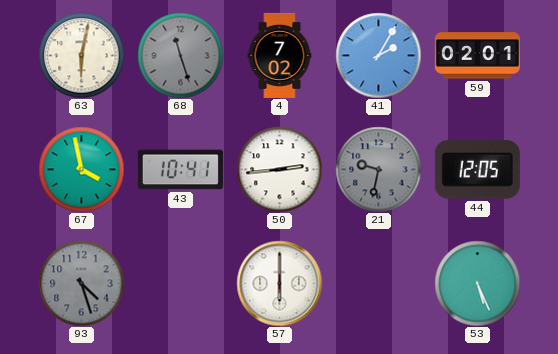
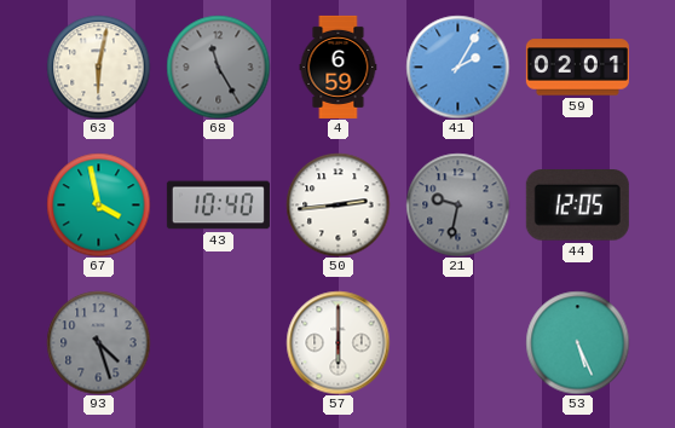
68: 11:27 -> 11:25
4: 7:02 -> 6:59
43: 10:41 -> 10:40
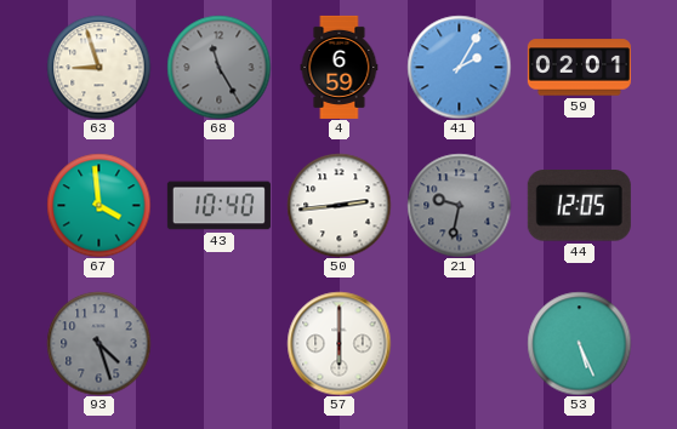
63: 6:02 -> 8:57
67: 3:58 -> 3:59
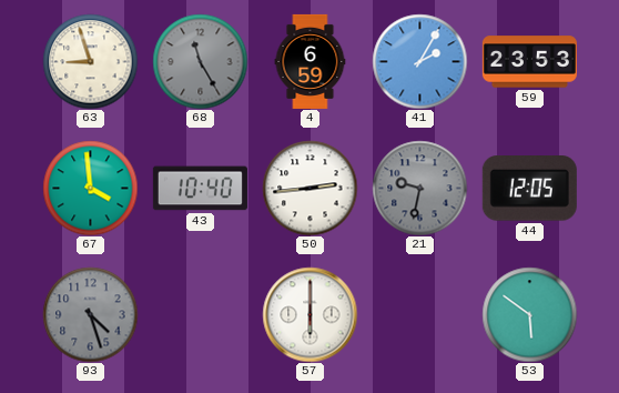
59: 02:01 -> 23:53
53: 5:26 -> 5:51
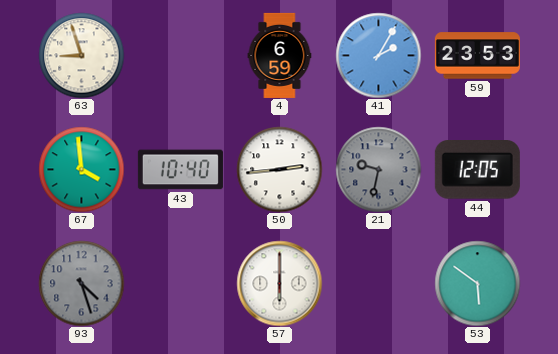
68: 11:25 -> none
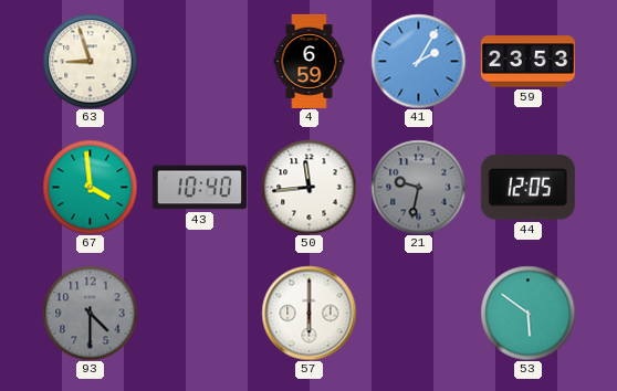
50: 2:44 -> 11:44
93: 4:27 -> 4:30
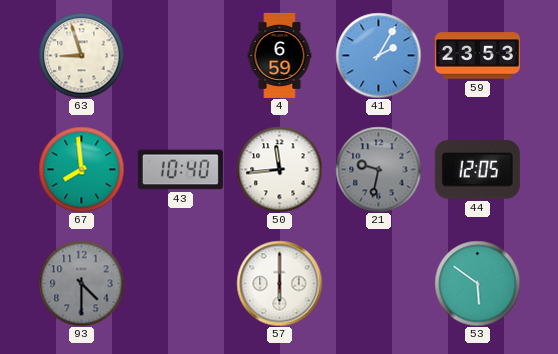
67: 3:59 -> 7:59
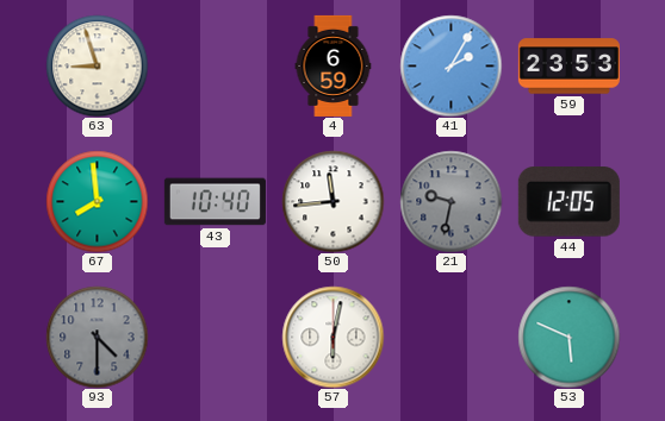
57: 6:00 -> 6:02
53: 5:51 -> 5:49
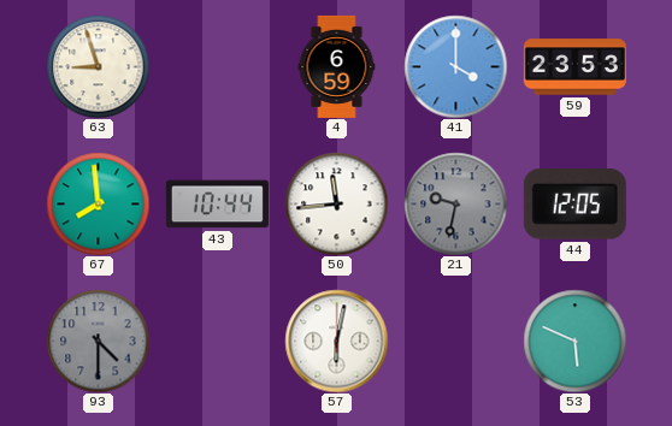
41: 2:05 -> 4:00
43: 10:40 -> 10:44
